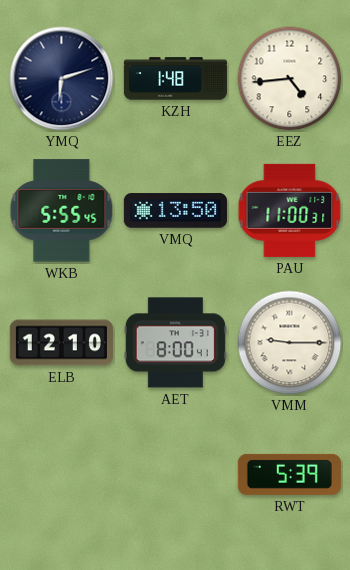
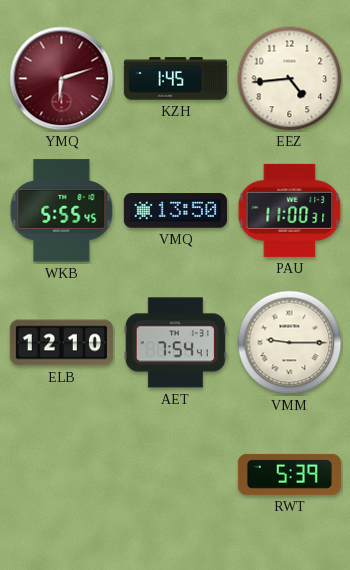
YMQ dial: navy -> burgundy
KZH: 1:48 -> 1:45
AET: 8:00 -> 7:54
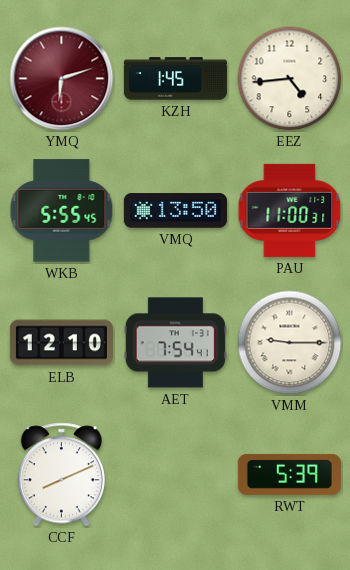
CCF: none -> 8:11
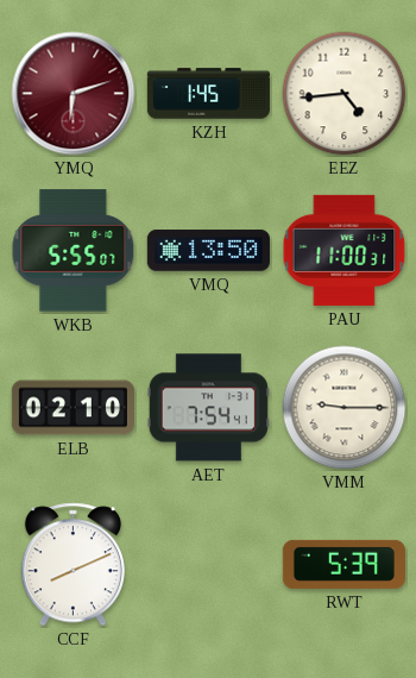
WKB: 5:55:45 -> 5:55:07
ELB: 12:10 -> 02:10
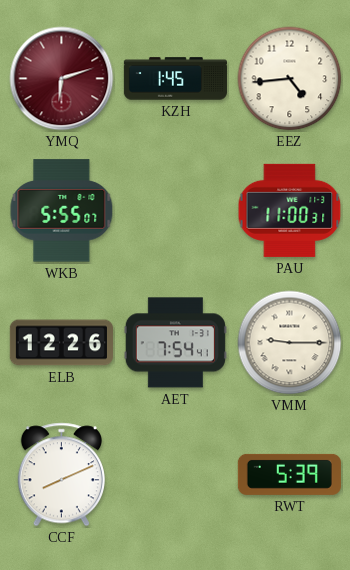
VMQ: 13:50 -> none
ELB: 02:10 -> 12:26
